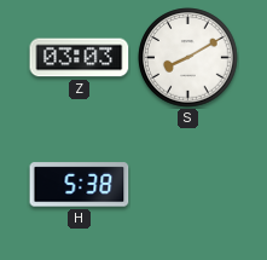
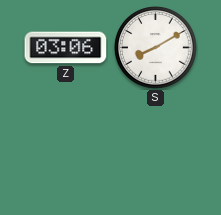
Z: 03:03 -> 03:06
H: 5:38 -> none
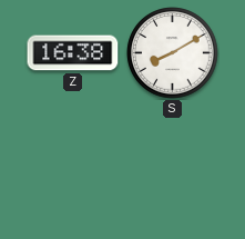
Z: 03:06 -> 16:38
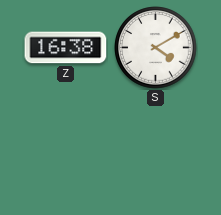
S: 8:10 -> 4:10
